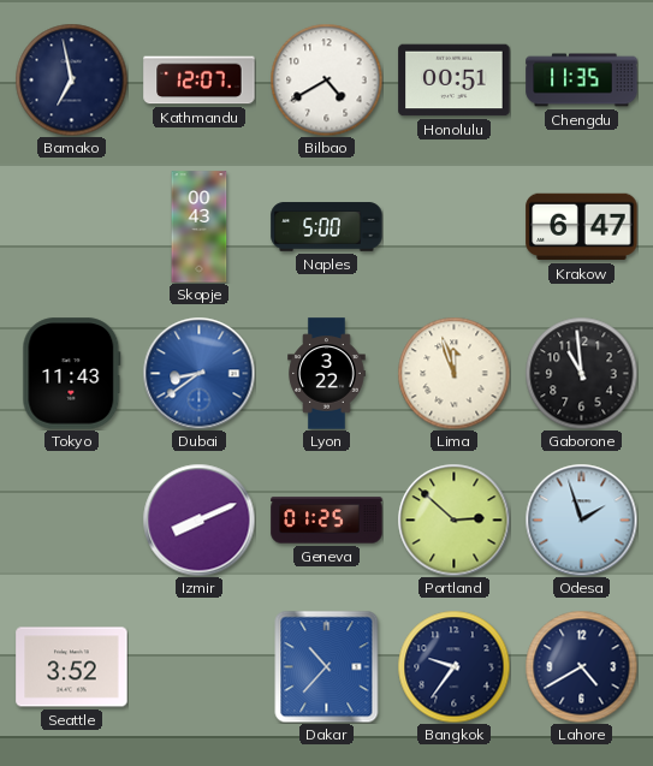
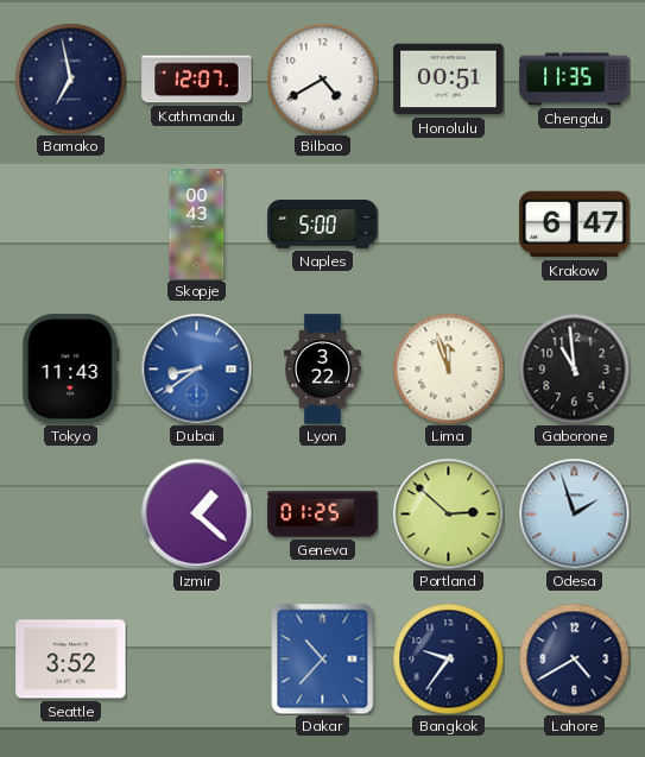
Izmir: 8:11 -> 1:22
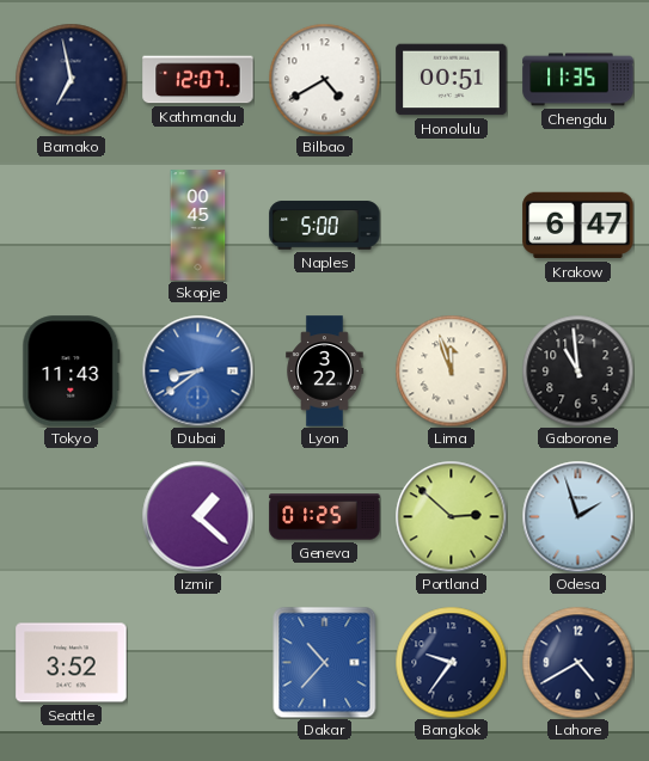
Skopje: 00:43 -> 00:45
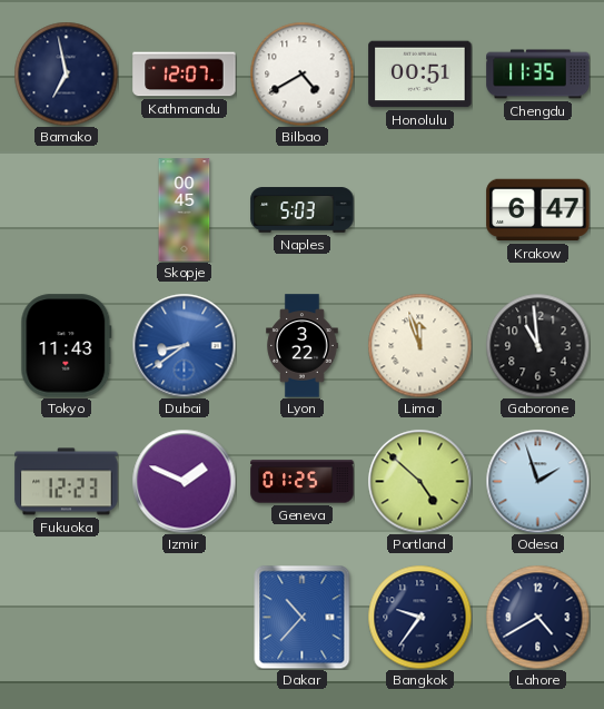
Naples: 5:00 -> 5:03
Fukuoka: none -> 12:23
Izmir: 1:22 -> 1:49
Portland: 2:52 -> 4:52
Seattle: 3:52 -> none
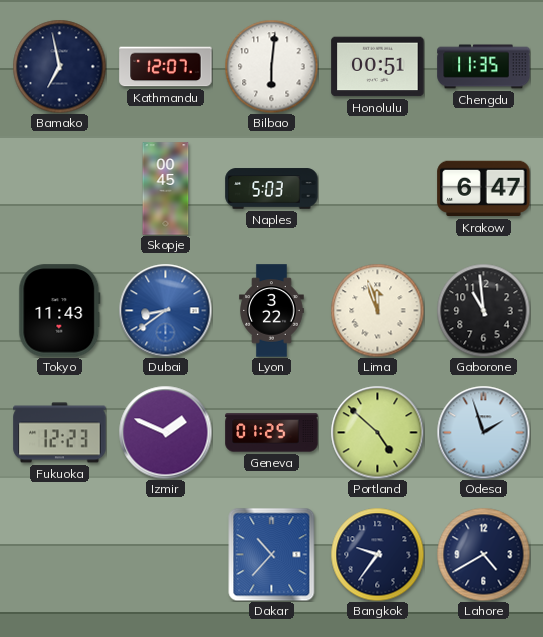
Bilbao: 4:40 -> 6:01
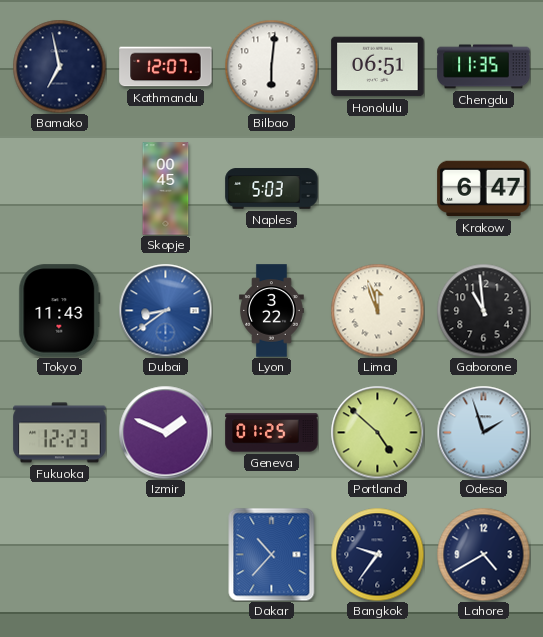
Honolulu: 00:51 -> 06:51
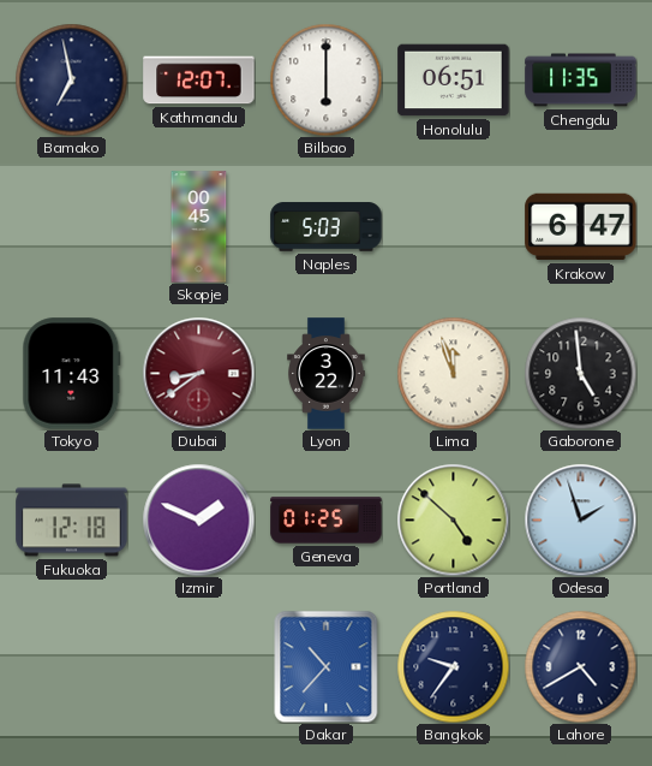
Bilbao: 6:01 -> 6:00
Dubai dial: blue -> burgundy
Gaborone: 10:59 -> 4:59
Fukuoka: 12:23 -> 12:18
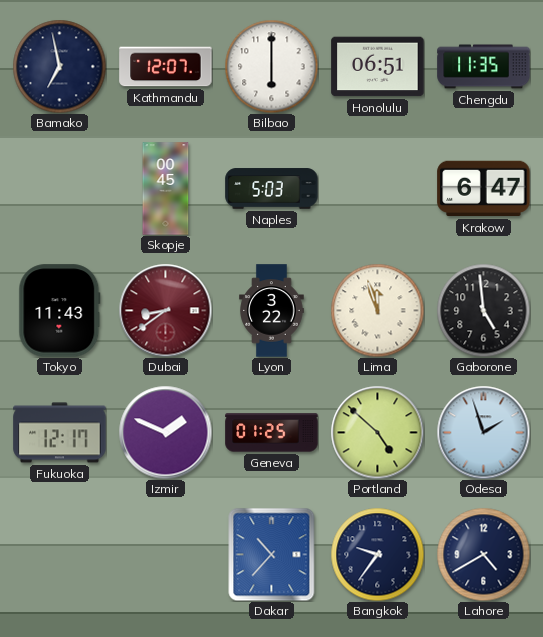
Fukuoka: 12:18 -> 12:17
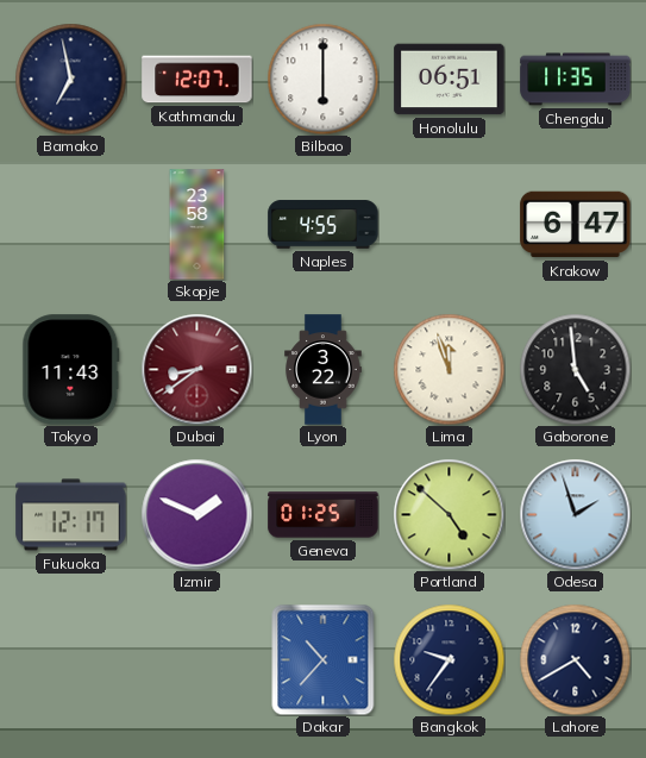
Skopje: 00:45 -> 23:58
Naples: 5:03 -> 4:55
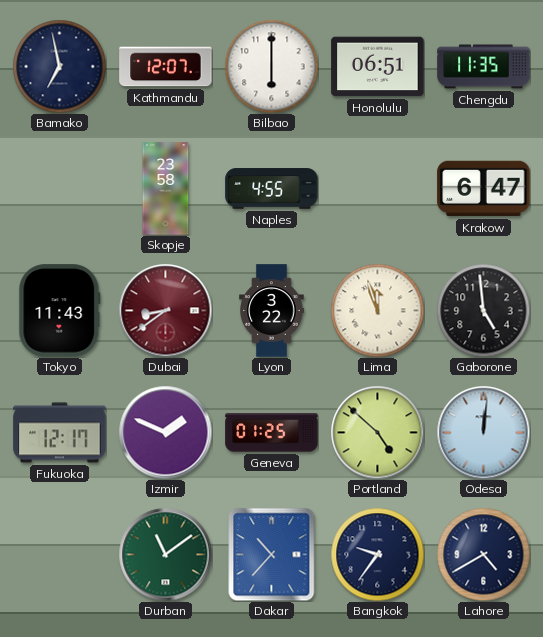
Odesa: 1:57 -> 12:01
Durban: none -> 11:09
